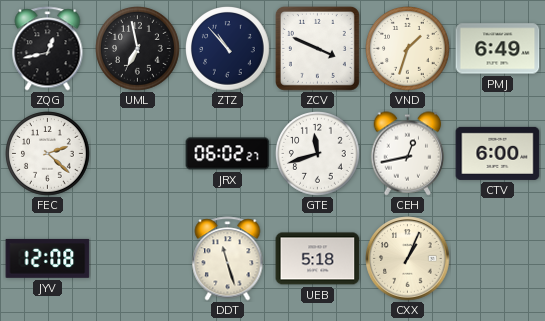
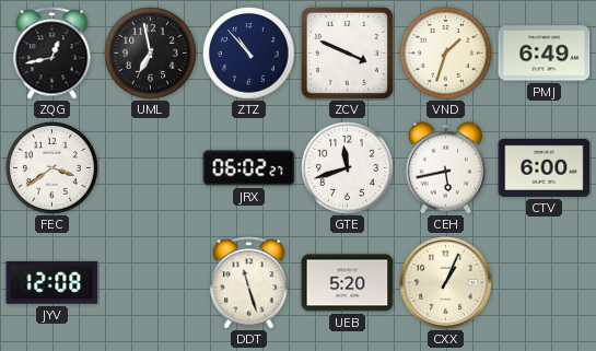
FEC: 2:22 -> 3:39
CEH: 12:43 -> 5:43
UEB: 5:18 -> 5:20
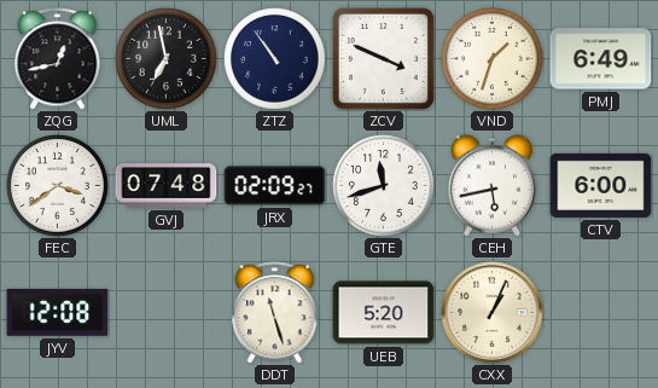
ZTZ: 10:53 -> 10:54
GVJ: none -> 07:48
JRX: 06:02 -> 02:09
